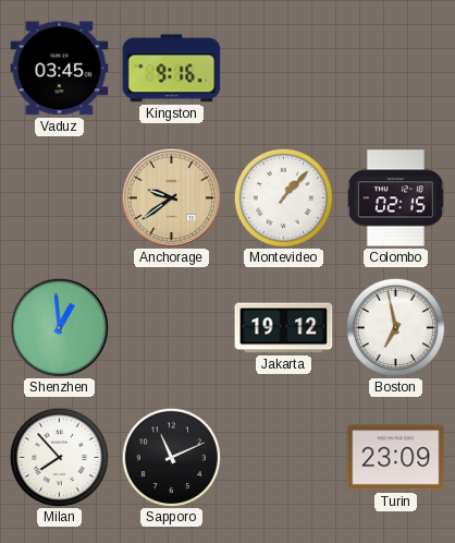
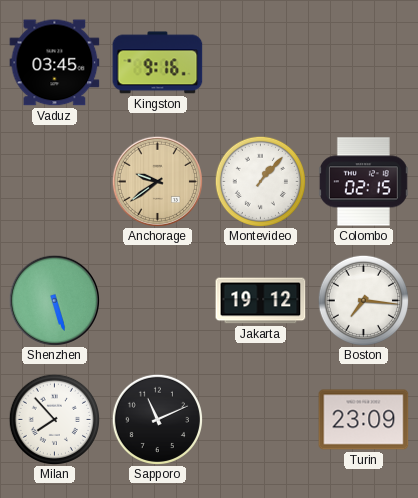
Shenzhen: 12:59 -> 5:27
Boston: 6:58 -> 7:16
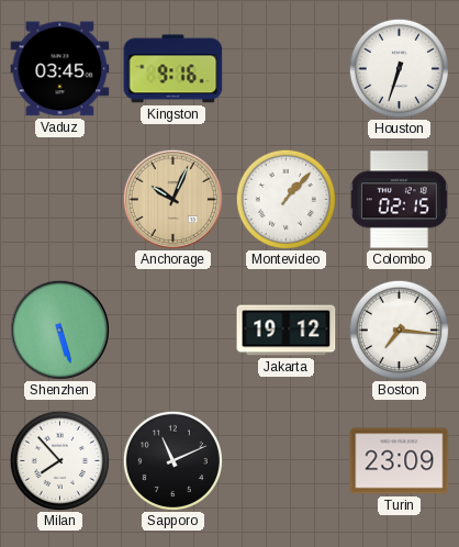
Houston: none -> 6:33
Anchorage: 9:39 -> 10:04
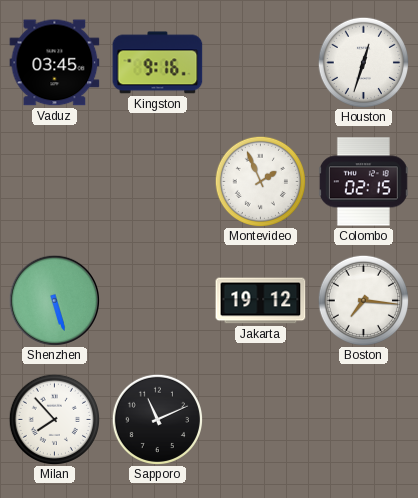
Houston: 6:33 -> 12:33
Anchorage: 10:04 -> none
Montevideo: 1:07 -> 1:56
Turin: 23:09 -> none
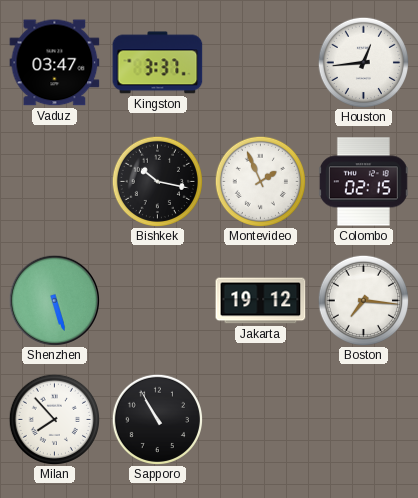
Vaduz: 03:45 -> 03:47
Kingston: 9:16 -> 3:37
Houston: 12:33 -> 12:44
Bishkek: none -> 10:17
Sapporo: 11:11 -> 10:55
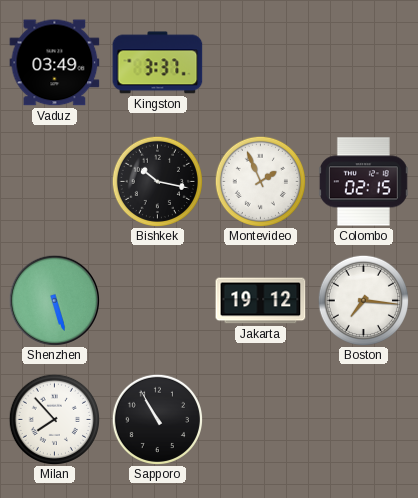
Vaduz: 03:47 -> 03:49
Houston: 12:44 -> none
